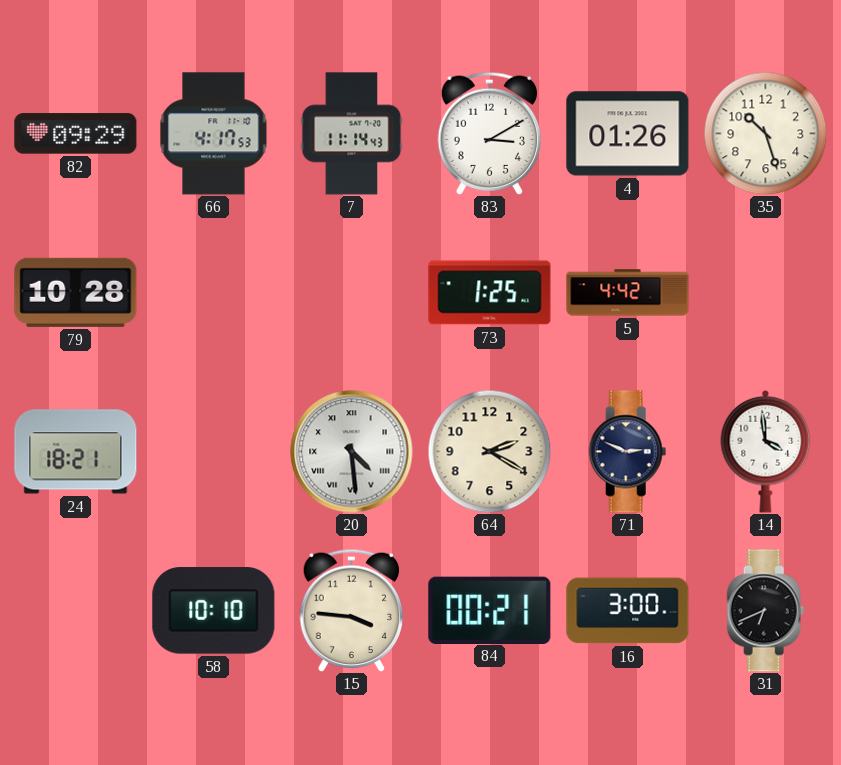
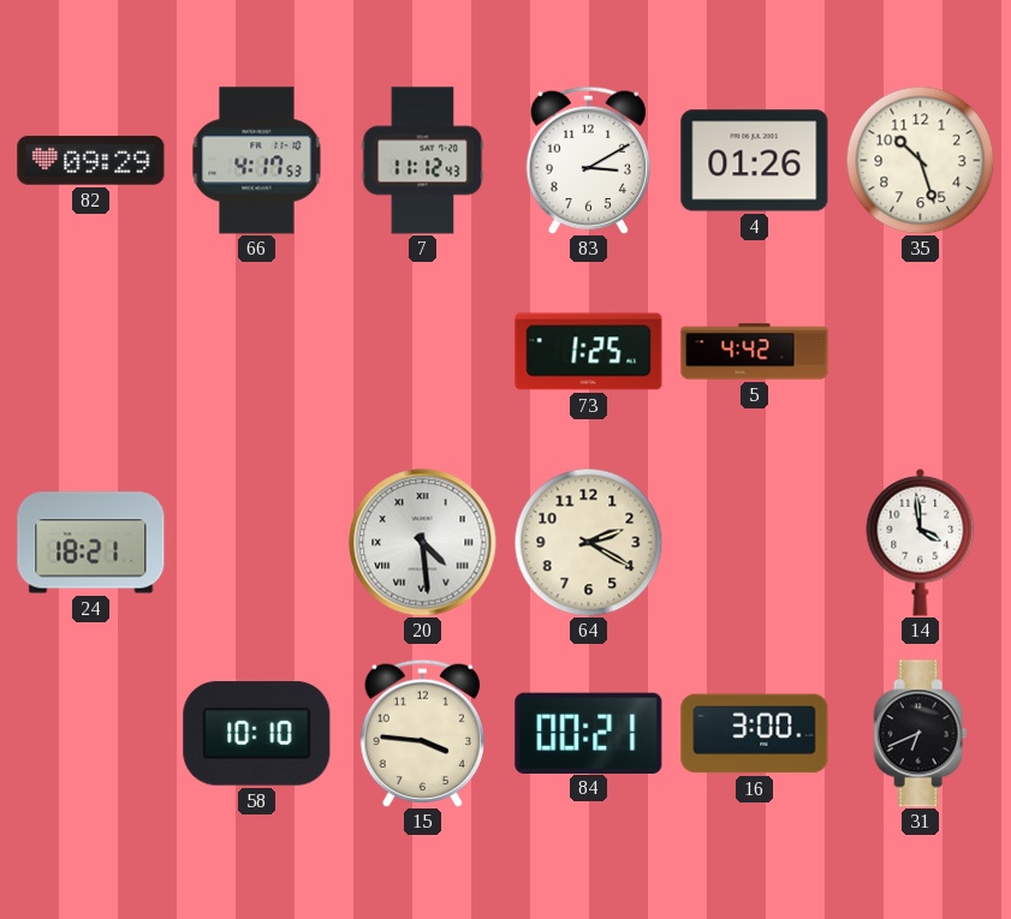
7: 11:14 -> 11:12
79: 10:28 -> none
71: 2:49 -> none
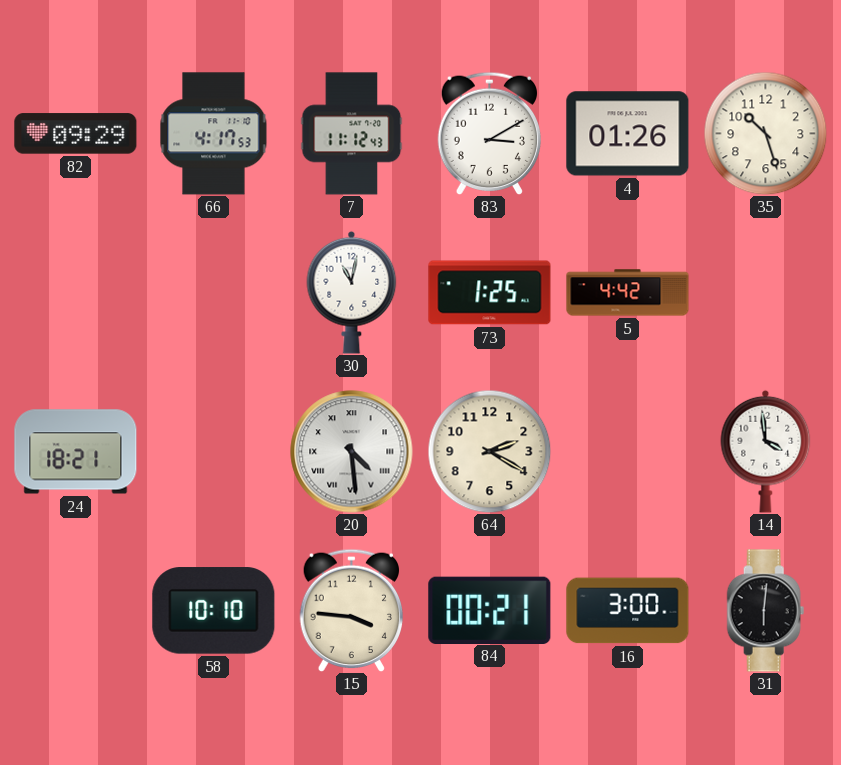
30: none -> 11:02
31: 6:41 -> 6:01
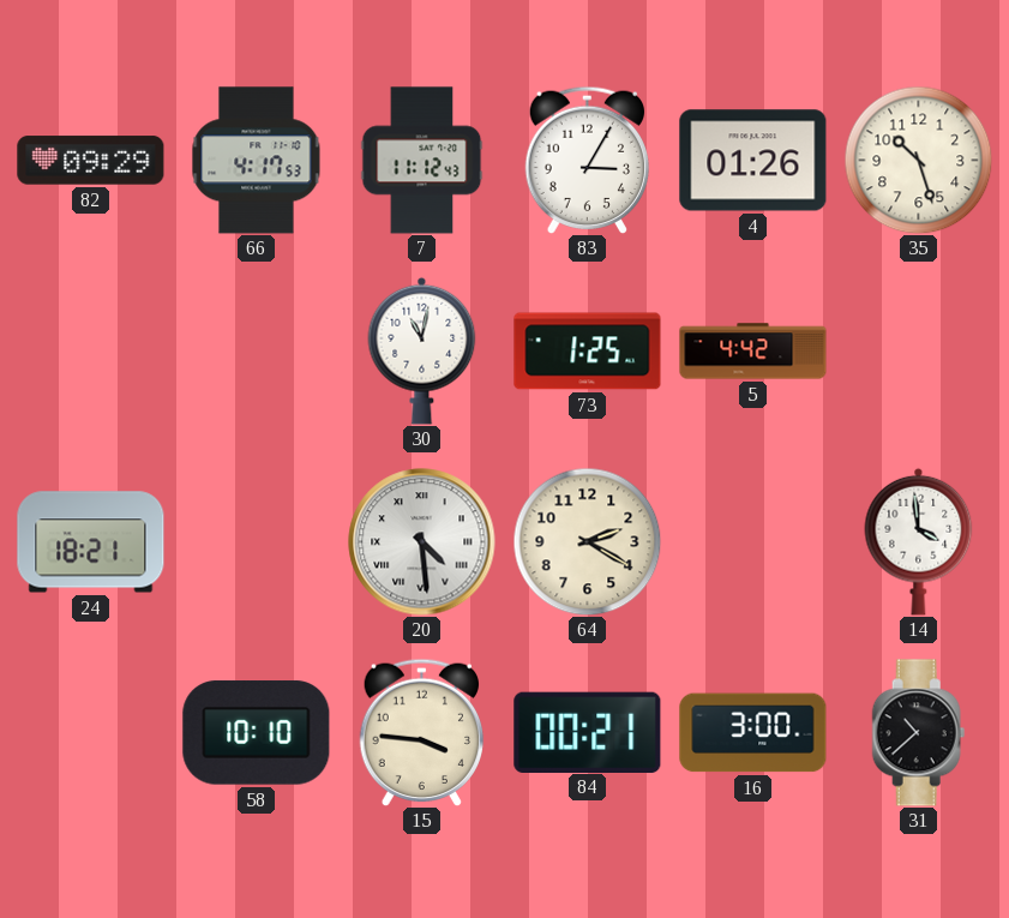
83: 3:10 -> 3:05
31: 6:01 -> 10:38
